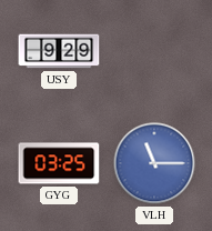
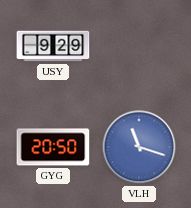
GYG: 03:25 -> 20:50
VLH: 11:15 -> 11:18
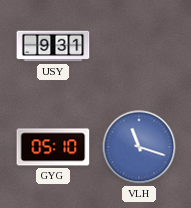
USY: 9:29 -> 9:31
GYG: 20:50 -> 05:10
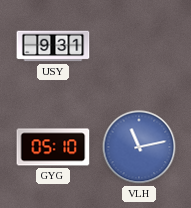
VLH: 11:18 -> 11:13
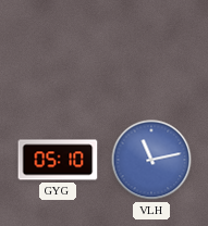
USY: 9:31 -> none
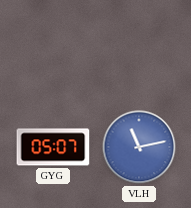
GYG: 05:10 -> 05:07
